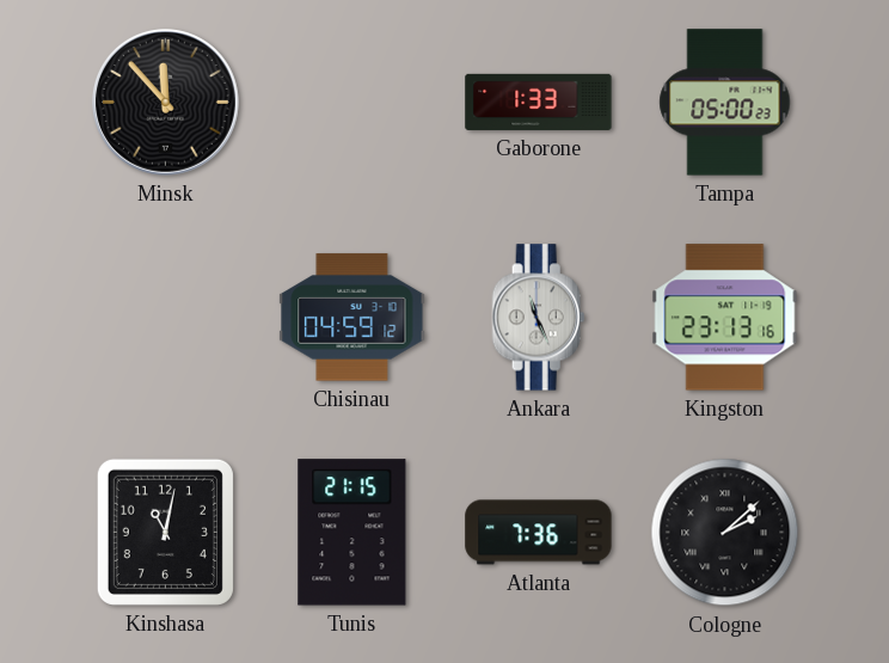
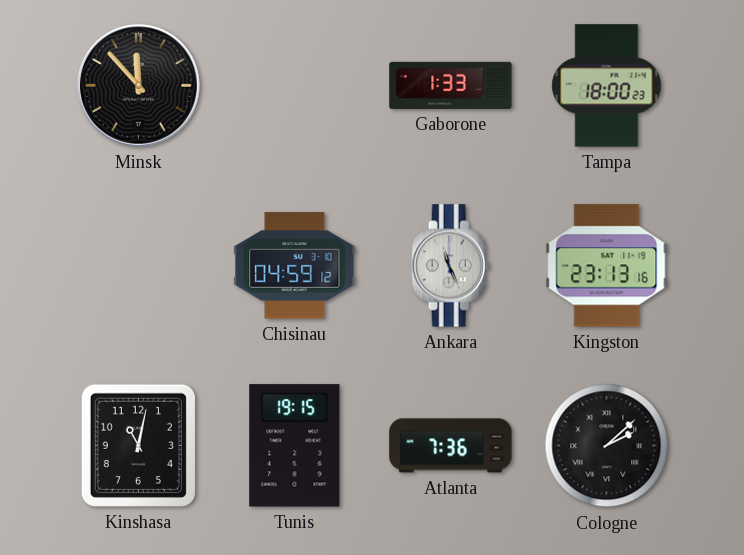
Tampa: 05:00 -> 18:00
Tunis: 21:15 -> 19:15
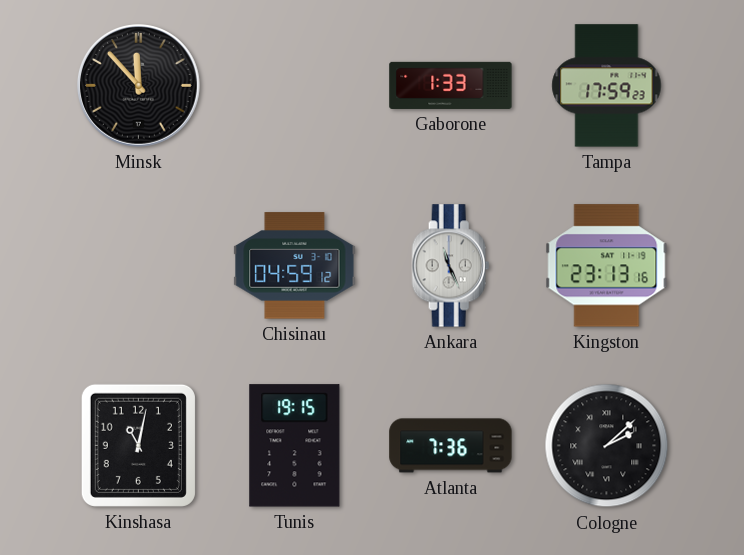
Tampa: 18:00 -> 17:59
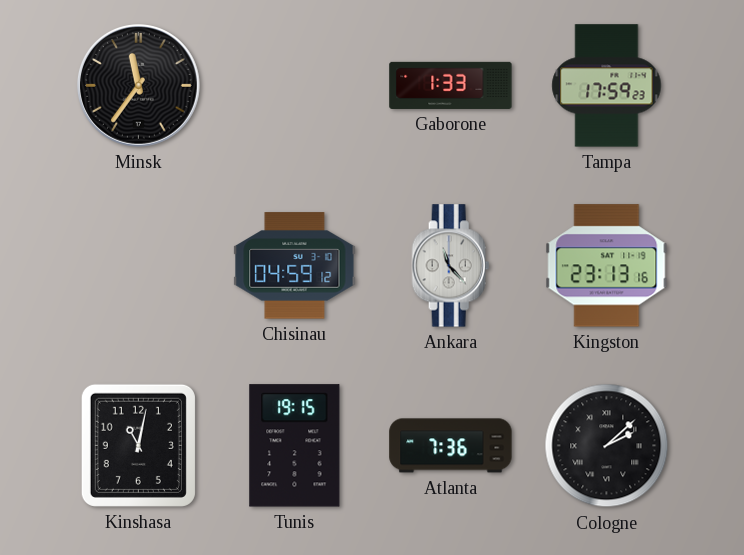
Minsk: 11:53 -> 11:36
Ankara: 11:26 -> 11:23
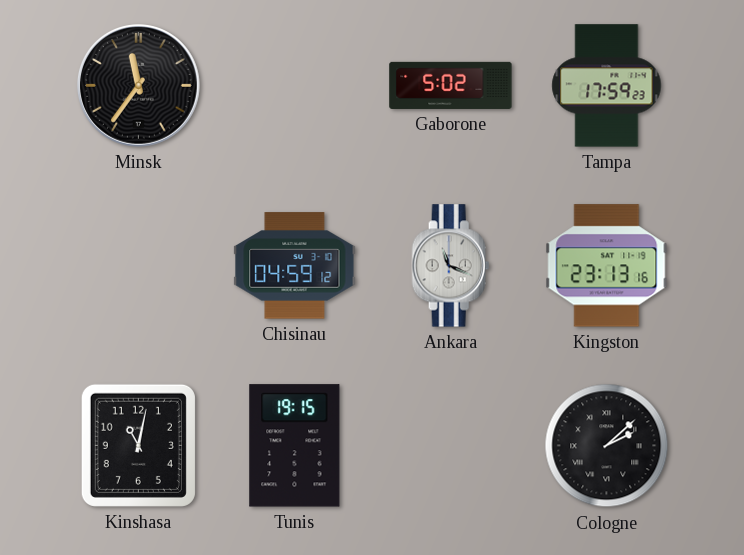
Gaborone: 1:33 -> 5:02
Ankara: 11:23 -> 11:19
Atlanta: 7:36 -> none
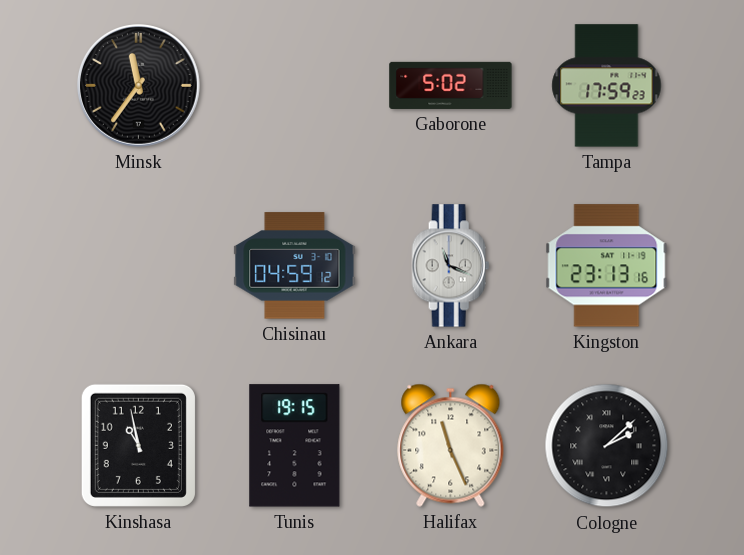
Kinshasa: 11:02 -> 10:58
Halifax: none -> 11:26
